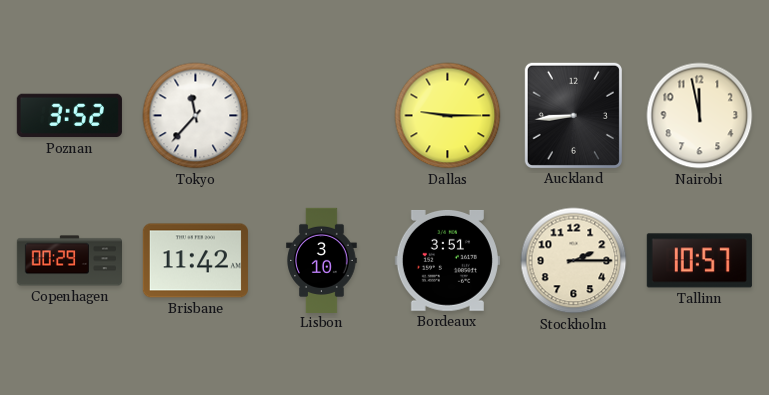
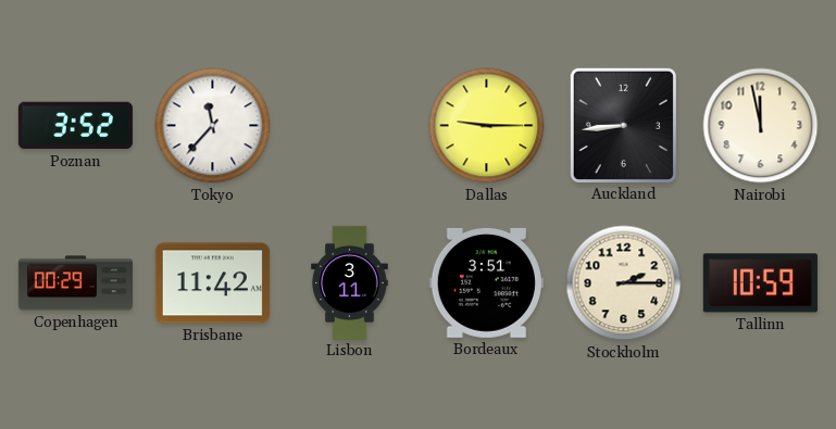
Lisbon: 3:10 -> 3:11
Tallinn: 10:57 -> 10:59
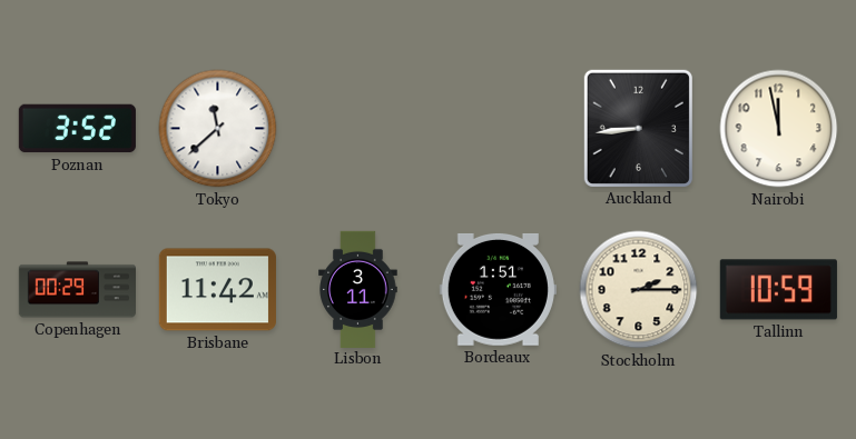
Tokyo: 11:37 -> 11:38
Dallas: 9:15 -> none
Bordeaux: 3:51 -> 1:51
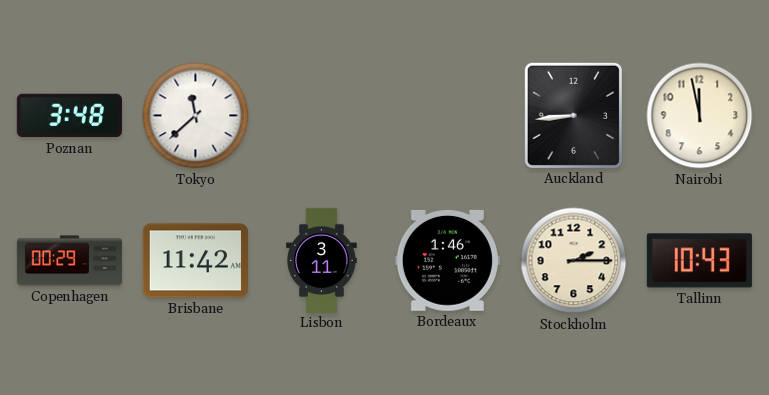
Poznan: 3:52 -> 3:48
Bordeaux: 1:51 -> 1:46
Tallinn: 10:59 -> 10:43
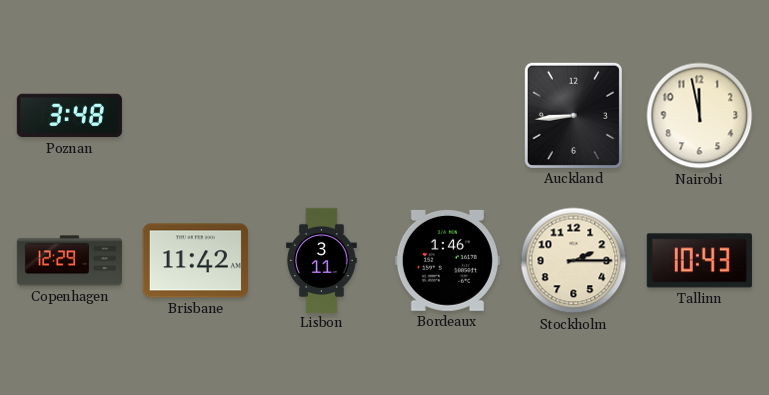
Tokyo: 11:38 -> none
Copenhagen: 00:29 -> 12:29
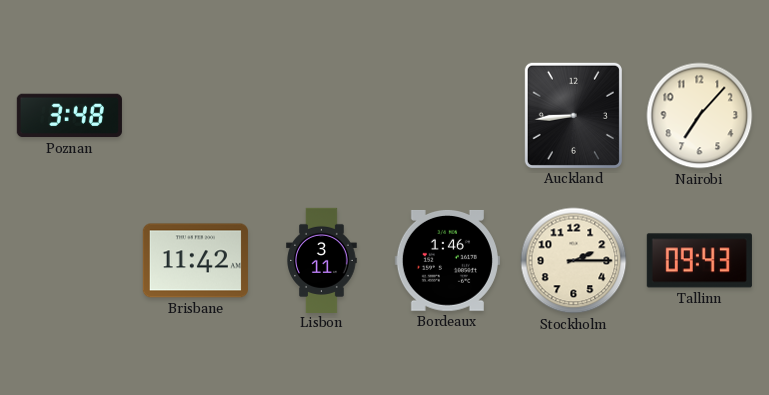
Nairobi: 11:58 -> 7:07
Copenhagen: 12:29 -> none
Tallinn: 10:43 -> 09:43
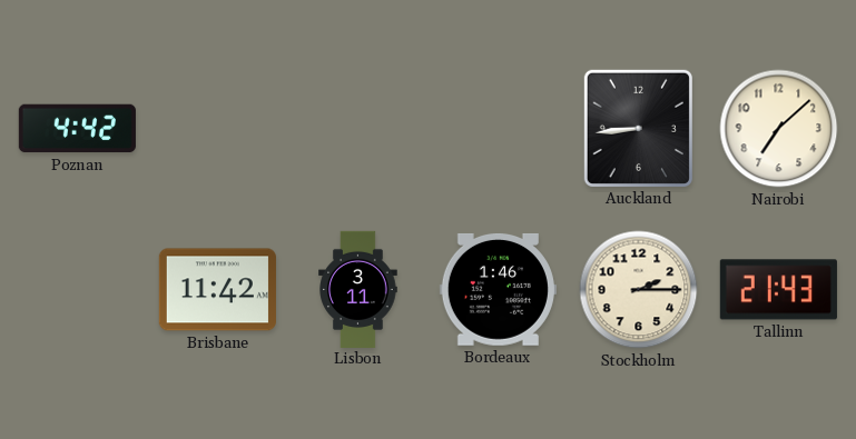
Poznan: 3:48 -> 4:42
Nairobi: 7:07 -> 7:08
Tallinn: 09:43 -> 21:43
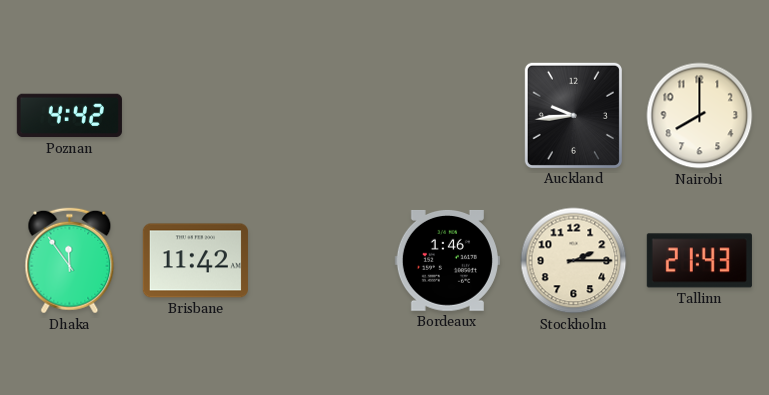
Auckland: 8:44 -> 9:44
Nairobi: 7:08 -> 8:00
Dhaka: none -> 11:54
Lisbon: 3:11 -> none
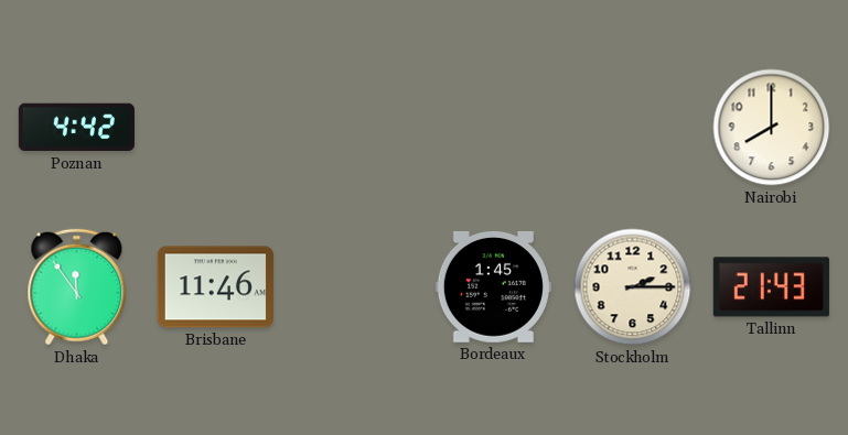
Auckland: 9:44 -> none
Brisbane: 11:42 -> 11:46
Bordeaux: 1:46 -> 1:45
